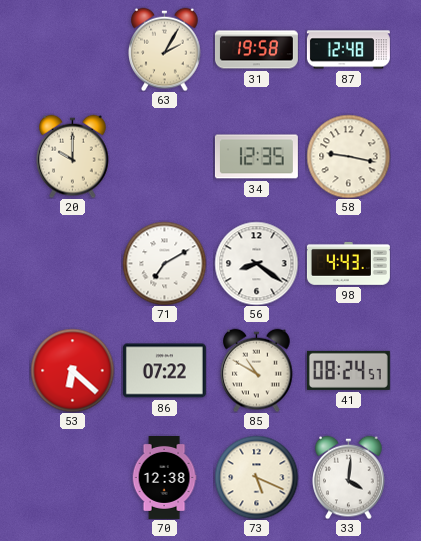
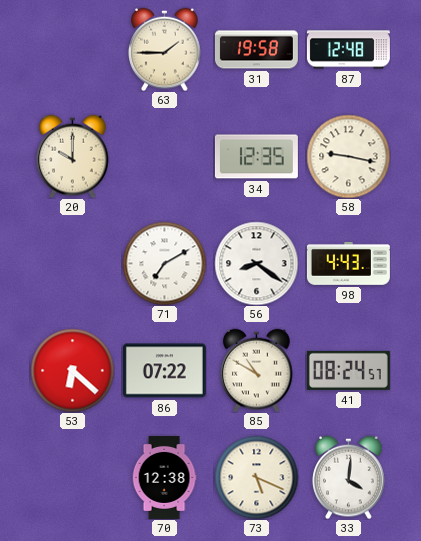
63: 2:05 -> 1:45
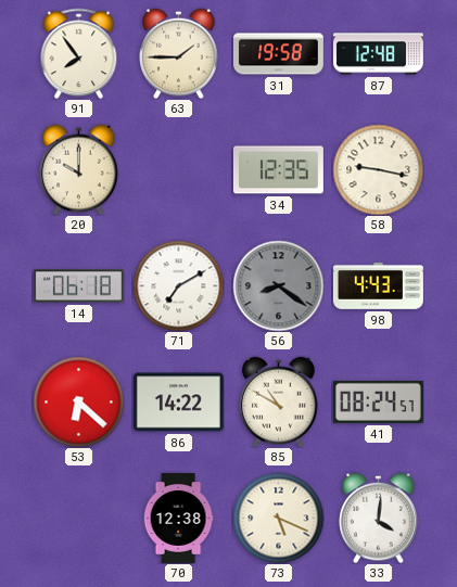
91: none -> 7:54
14: none -> 06:18
56 dial: white -> grey
86: 07:22 -> 14:22
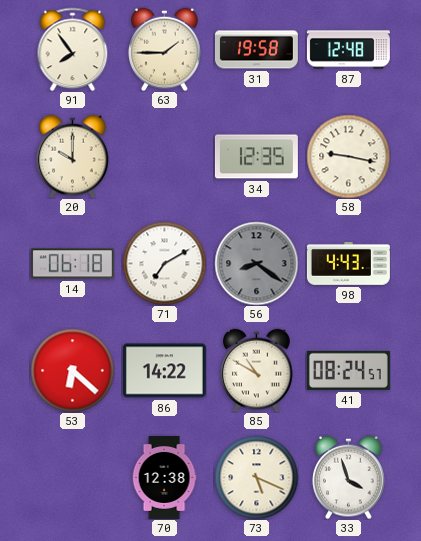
33: 4:01 -> 3:57
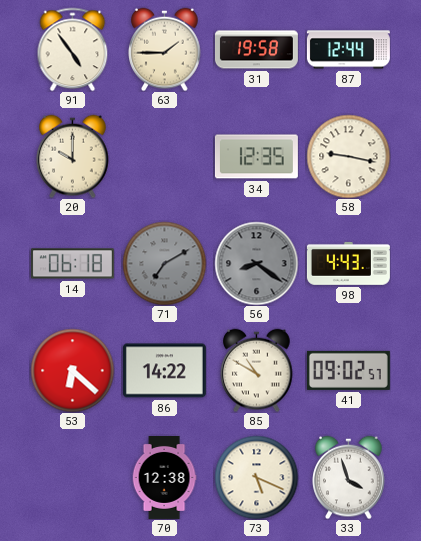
91: 7:54 -> 4:54
87: 12:48 -> 12:44
71 dial: white -> grey
41: 08:24 -> 09:02
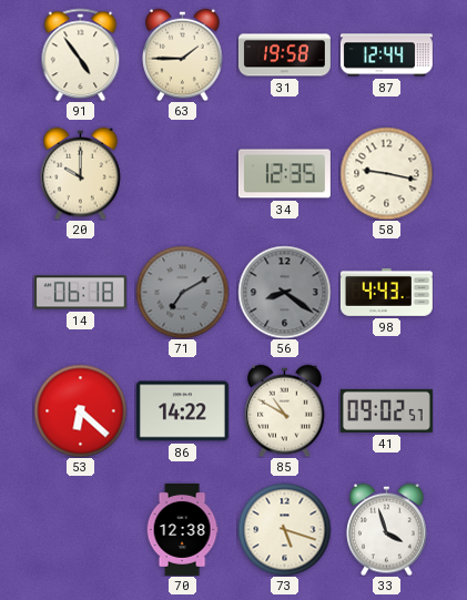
73: 5:19 -> 5:18
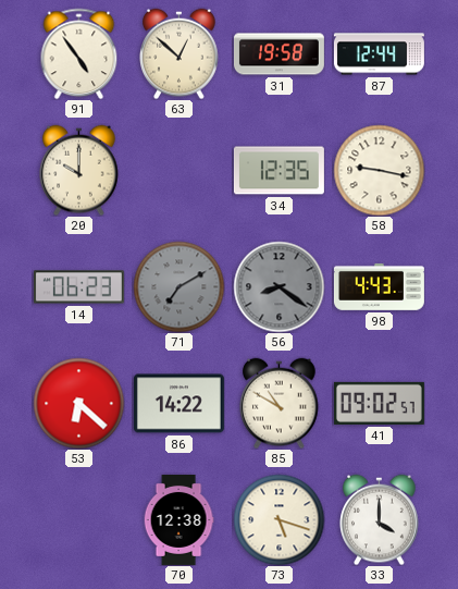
63: 1:45 -> 12:52
14: 06:18 -> 06:23
33: 3:57 -> 4:00
